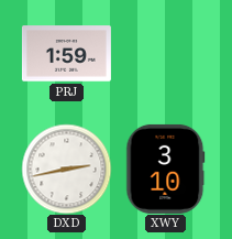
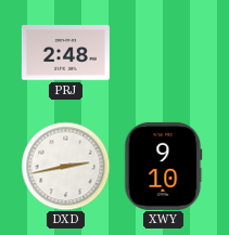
PRJ: 1:59 -> 2:48
XWY: 3:10 -> 9:10
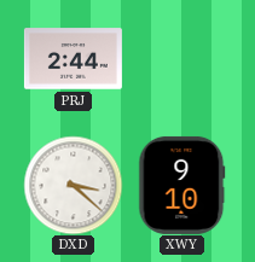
PRJ: 2:48 -> 2:44
DXD: 2:43 -> 3:22
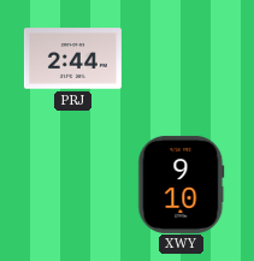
DXD: 3:22 -> none
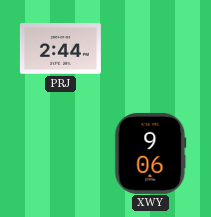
XWY: 9:10 -> 9:06
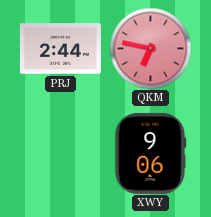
QKM: none -> 6:47
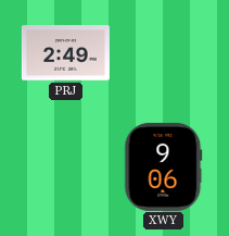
PRJ: 2:44 -> 2:49
QKM: 6:47 -> none
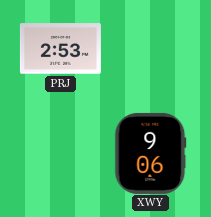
PRJ: 2:49 -> 2:53
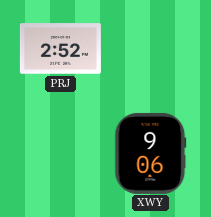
PRJ: 2:53 -> 2:52
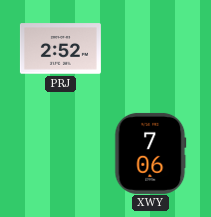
XWY: 9:06 -> 7:06
